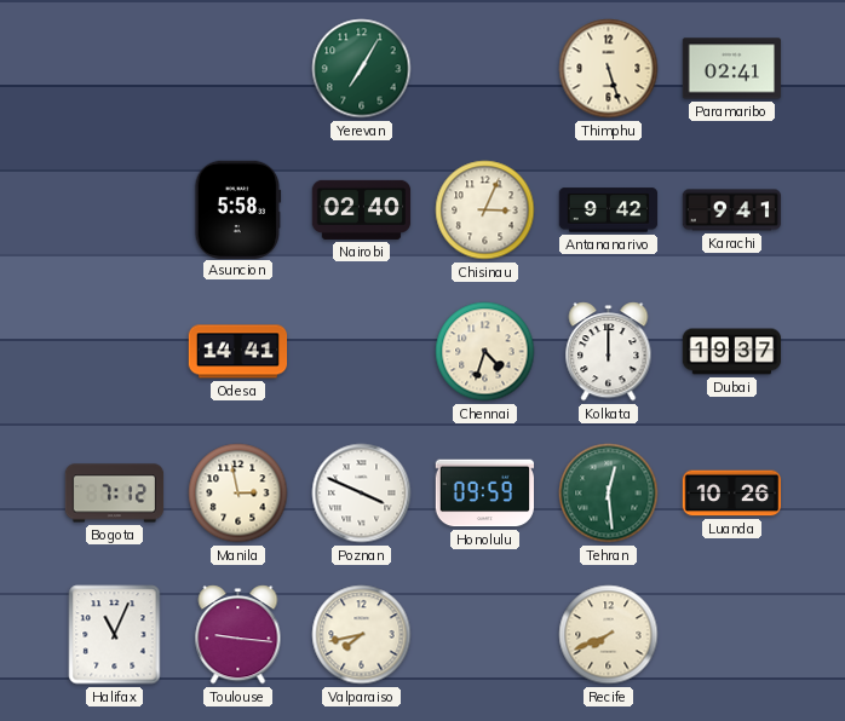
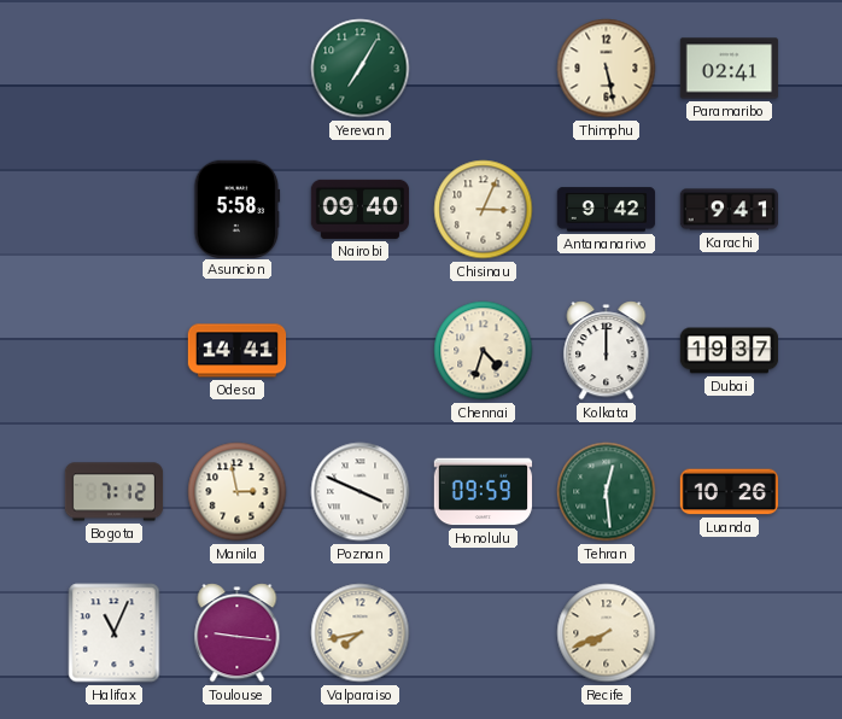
Thimphu: 5:27 -> 5:28
Nairobi: 02:40 -> 09:40
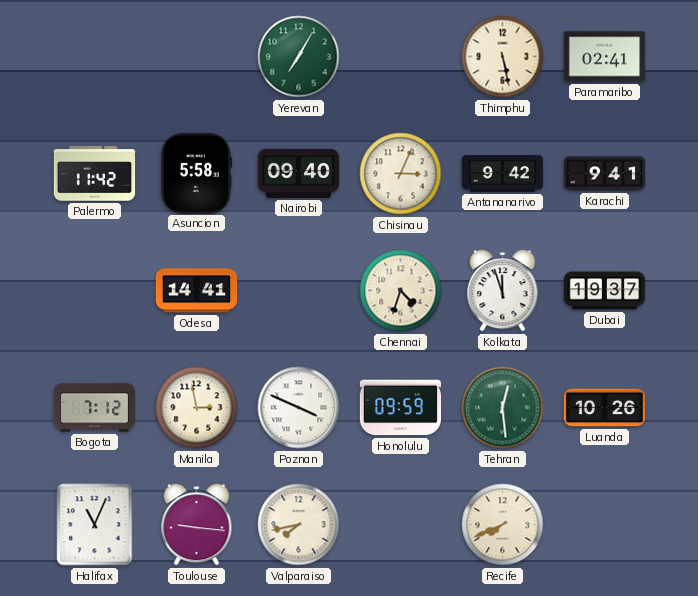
Palermo: none -> 11:42
Kolkata: 12:00 -> 11:57
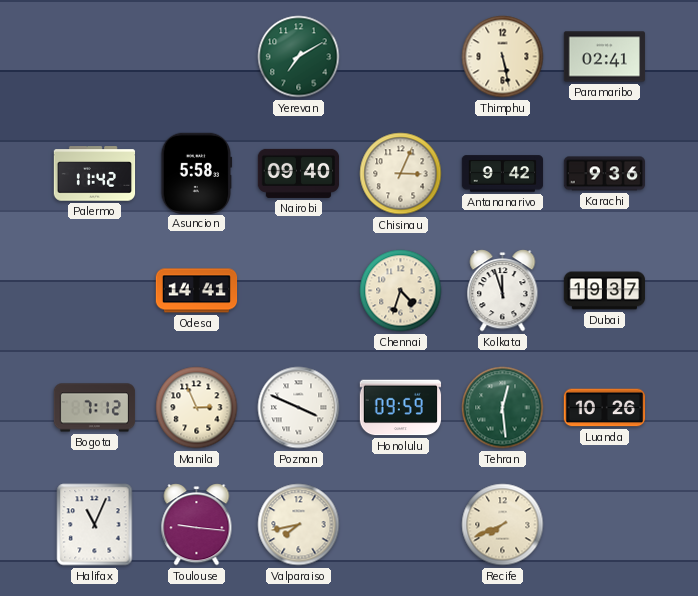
Yerevan: 7:05 -> 7:10
Karachi: 9:41 -> 9:36
Manila: 2:58 -> 2:56
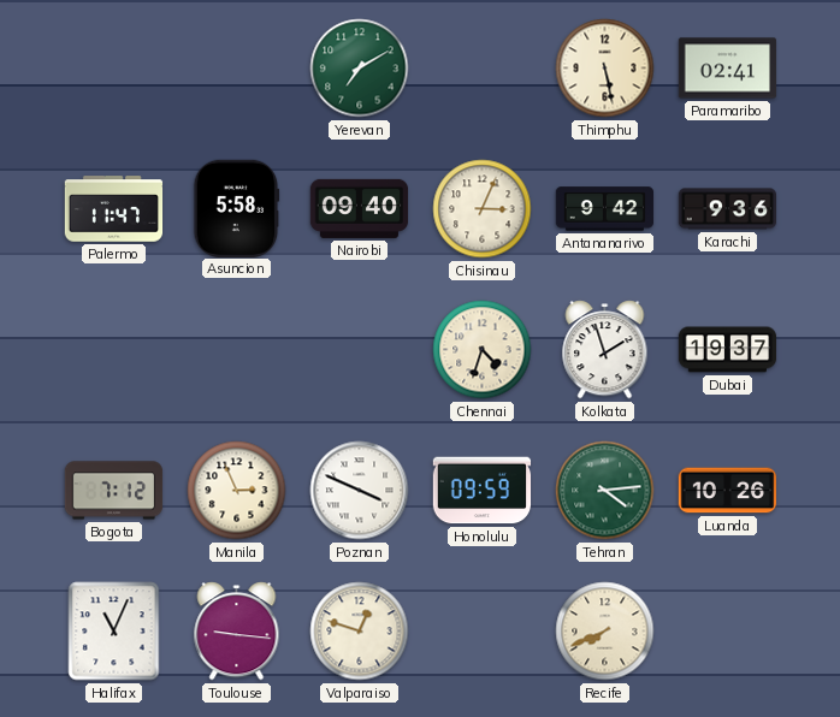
Palermo: 11:42 -> 11:47
Odesa: 14:41 -> none
Kolkata: 11:57 -> 1:57
Tehran: 12:29 -> 4:14
Valparaiso: 7:43 -> 12:48
